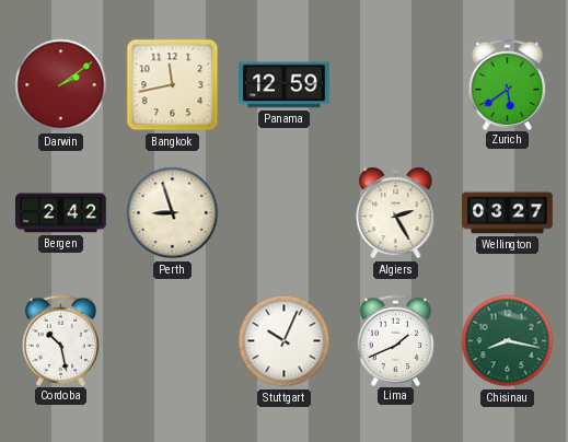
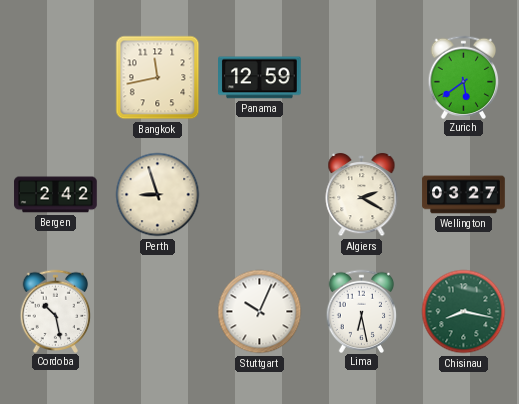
Darwin: 2:09 -> none
Algiers: 2:25 -> 2:20
Lima: 1:41 -> 6:28
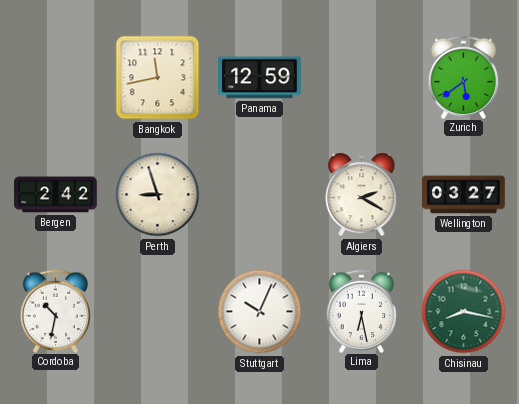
Cordoba: 10:28 -> 10:32
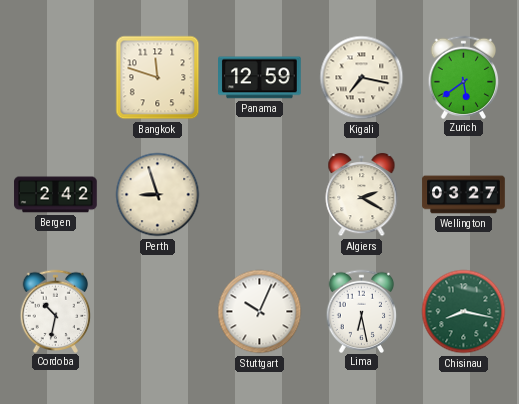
Bangkok: 11:43 -> 11:48
Kigali: none -> 7:17
